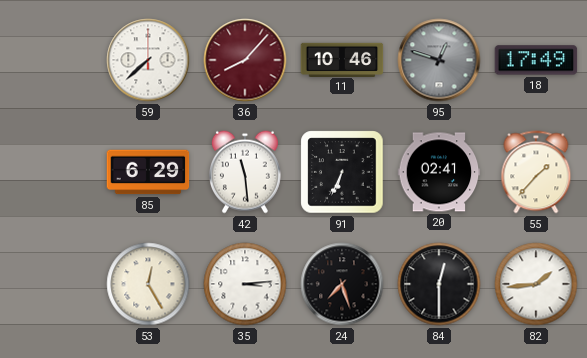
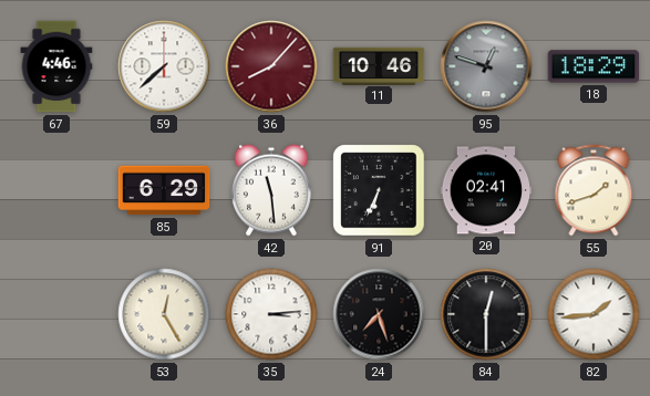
67: none -> 4:46
18: 17:49 -> 18:29
55: 1:37 -> 1:42
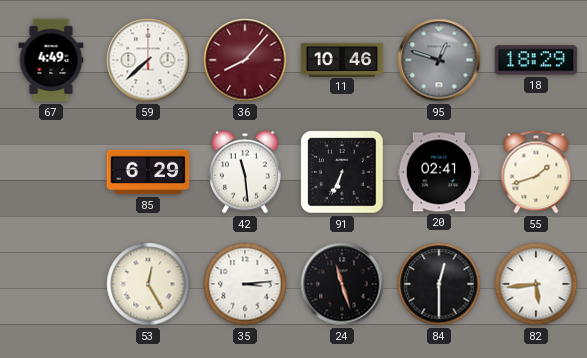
67: 4:46 -> 4:49
24: 7:27 -> 11:27
82: 1:44 -> 5:44
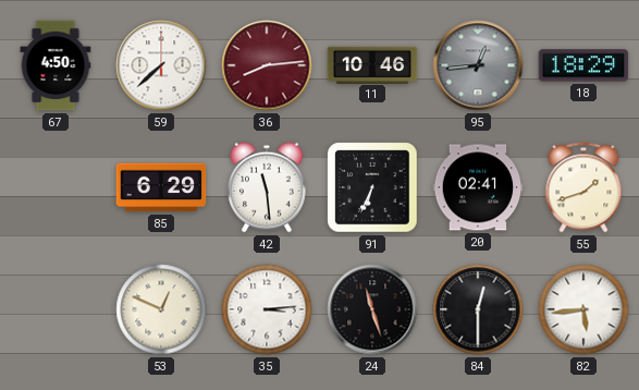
67: 4:49 -> 4:50
36: 8:07 -> 8:14
95: 12:48 -> 12:44
53: 12:25 -> 12:49
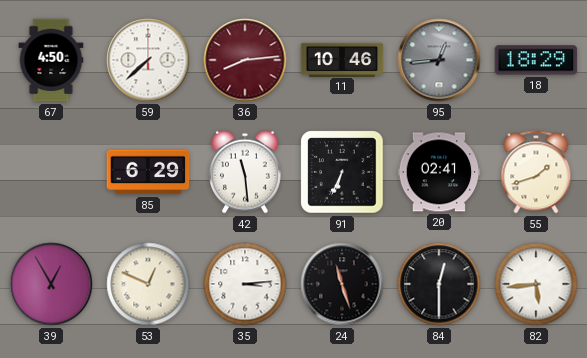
39: none -> 12:55
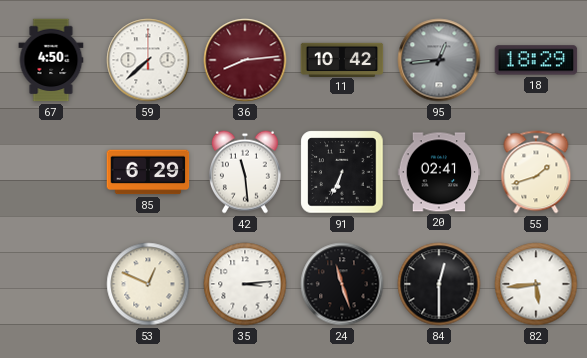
11: 10:46 -> 10:42
39: 12:55 -> none
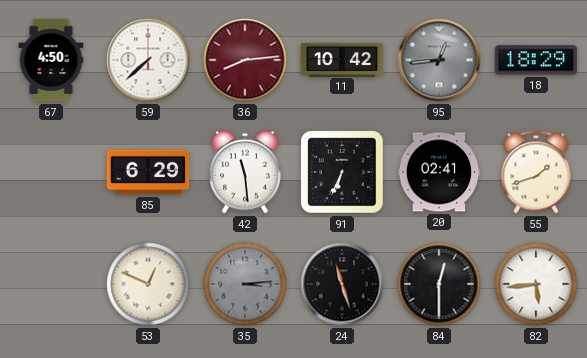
35 dial: white -> grey
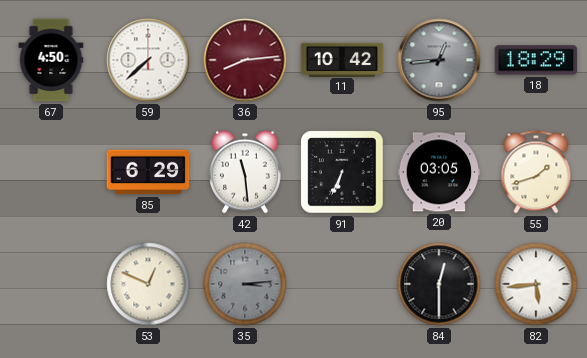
20: 02:41 -> 03:05
24: 11:27 -> none
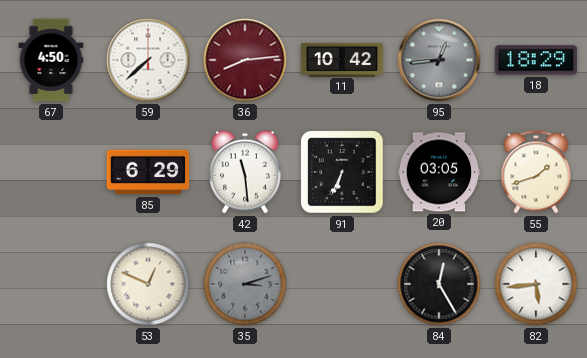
35: 3:14 -> 3:12
84: 12:30 -> 12:25
